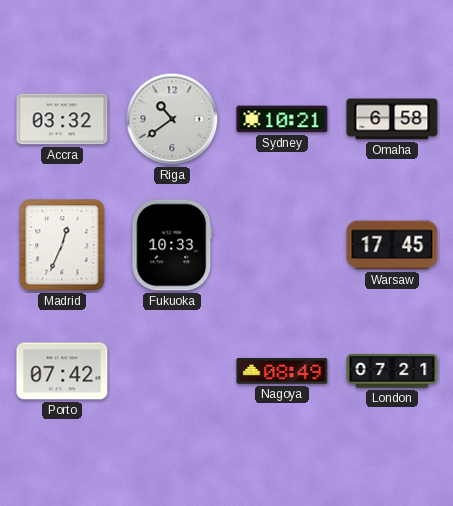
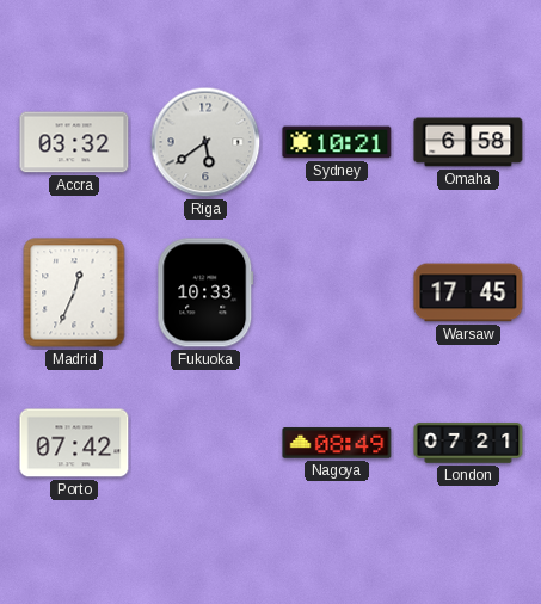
Riga: 10:39 -> 5:39
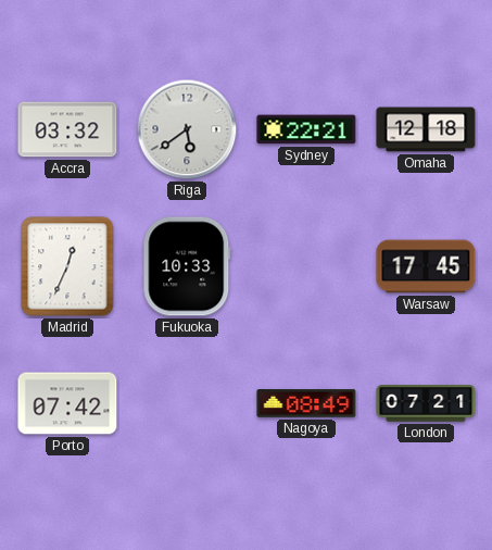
Sydney: 10:21 -> 22:21
Omaha: 6:58 -> 12:18
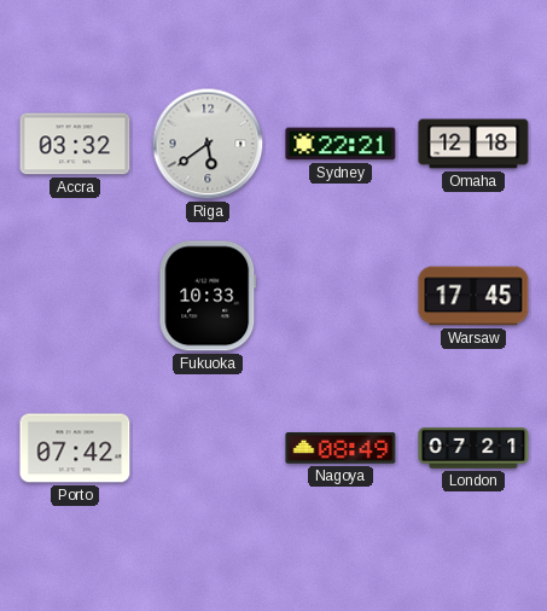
Madrid: 12:34 -> none
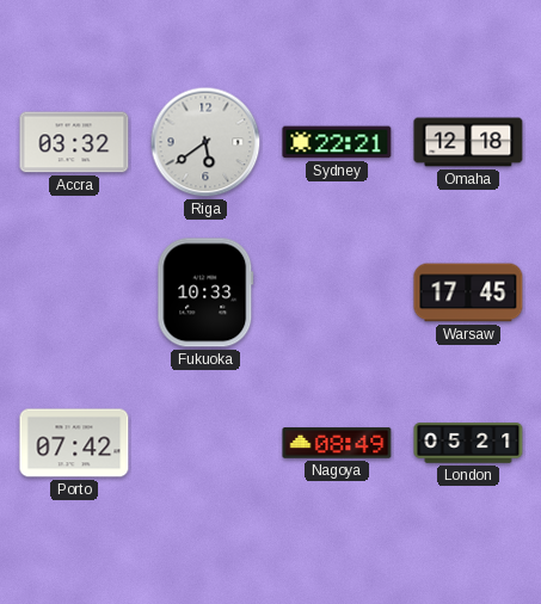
London: 07:21 -> 05:21
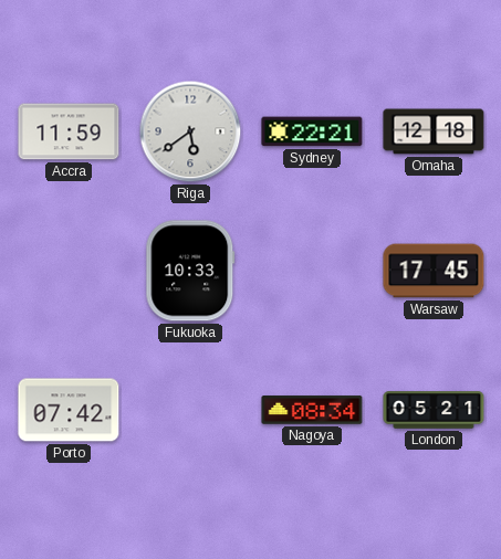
Accra: 03:32 -> 11:59
Nagoya: 08:49 -> 08:34
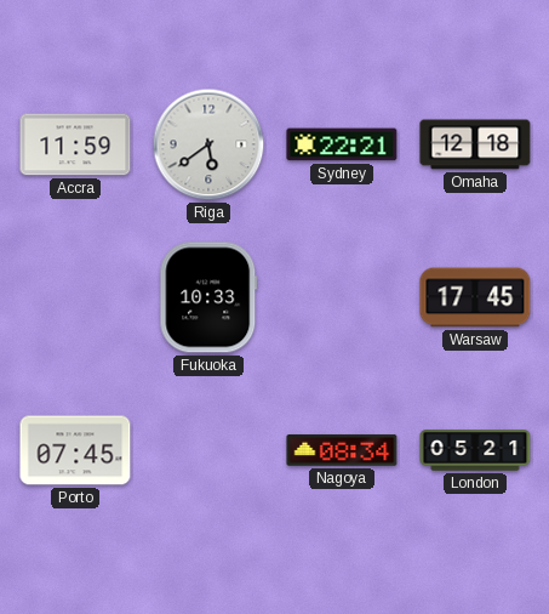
Porto: 07:42 -> 07:45
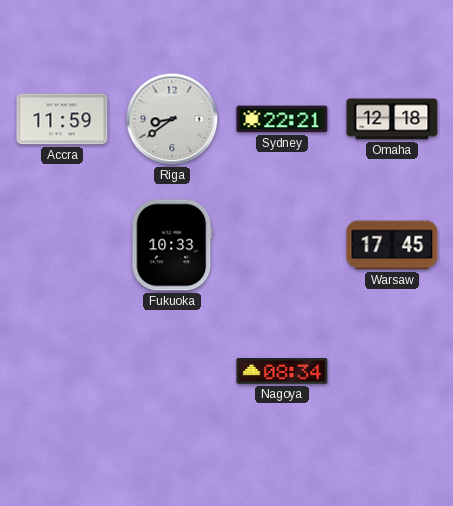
Riga: 5:39 -> 8:39
Porto: 07:45 -> none
London: 05:21 -> none
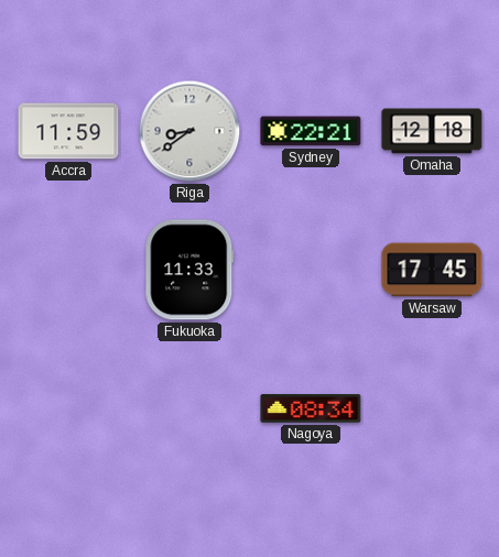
Fukuoka: 10:33 -> 11:33
